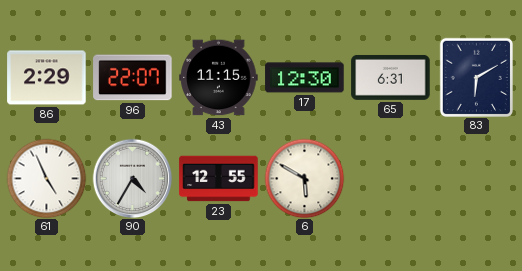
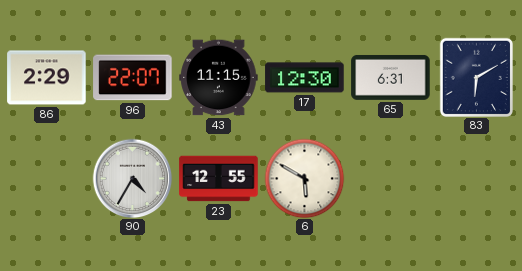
61: 4:56 -> none
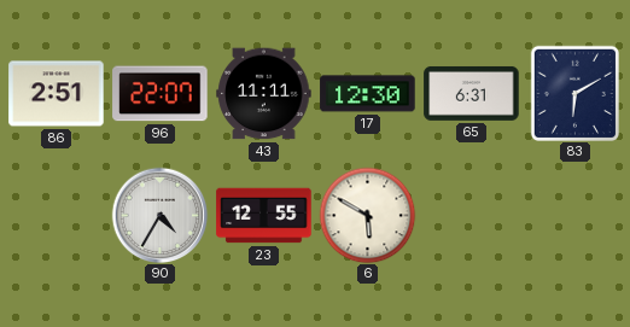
86: 2:29 -> 2:51
43: 11:15 -> 11:11
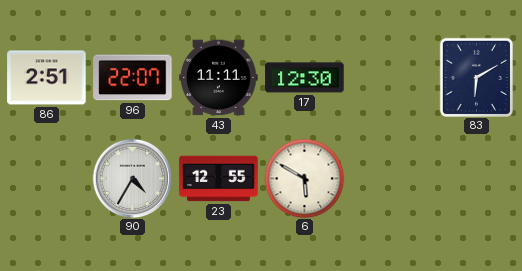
65: 6:31 -> none
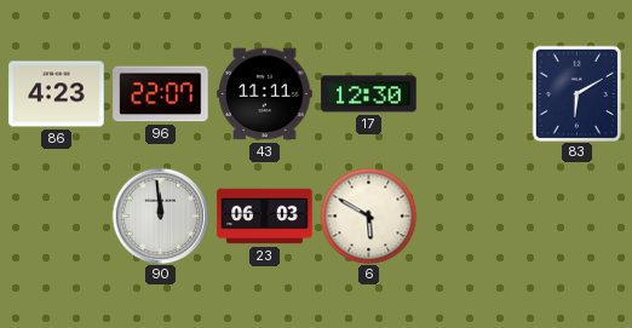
86: 2:51 -> 4:23
90: 4:35 -> 11:59
23: 12:55 -> 06:03
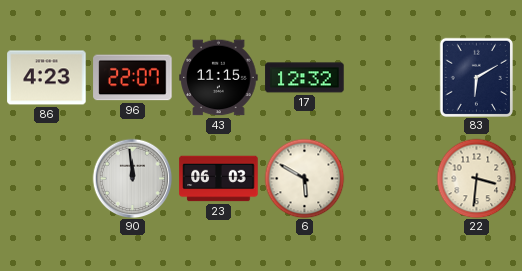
43: 11:11 -> 11:15
17: 12:30 -> 12:32
22: none -> 3:31
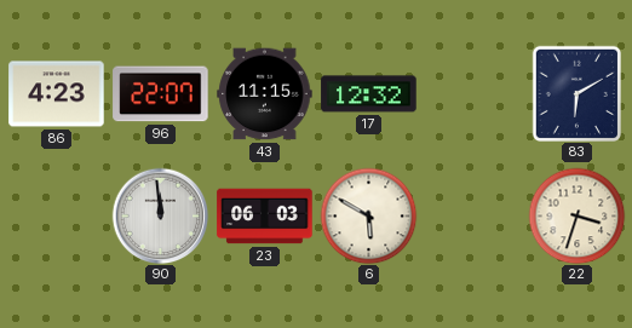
22: 3:31 -> 3:33
